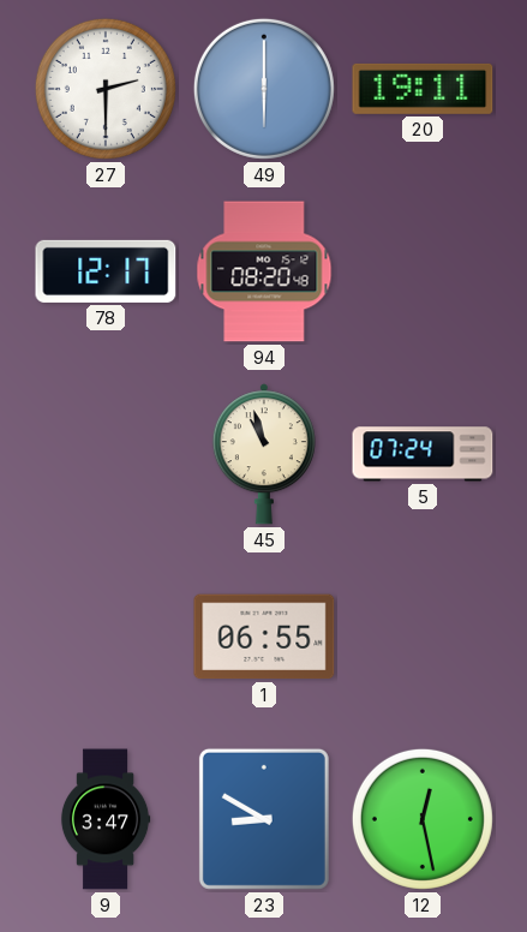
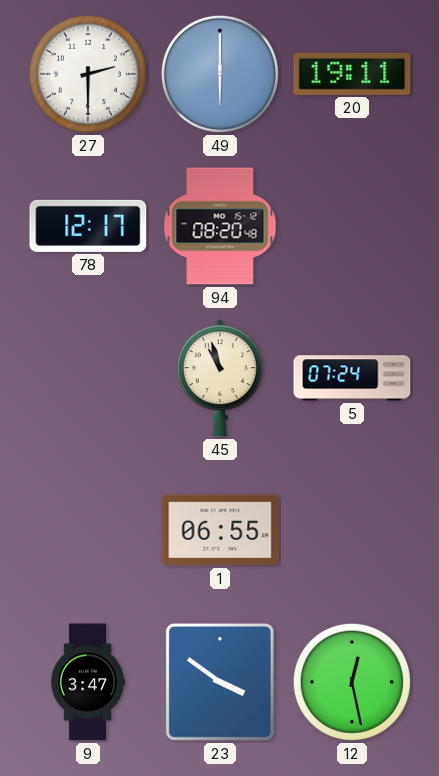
23: 8:50 -> 3:51
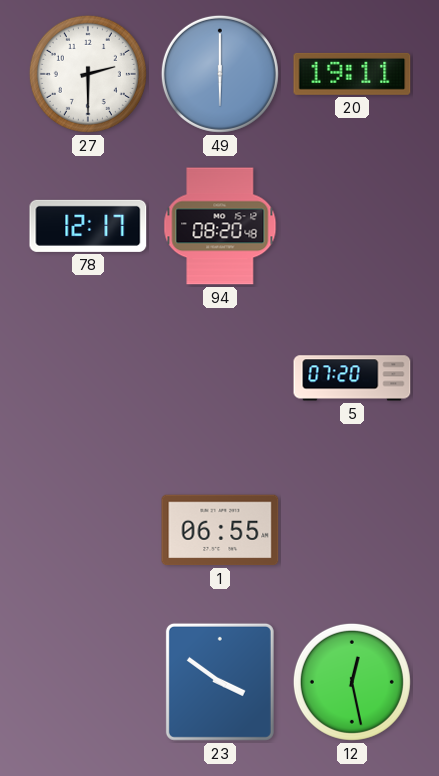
45: 10:57 -> none
5: 07:24 -> 07:20
9: 3:47 -> none
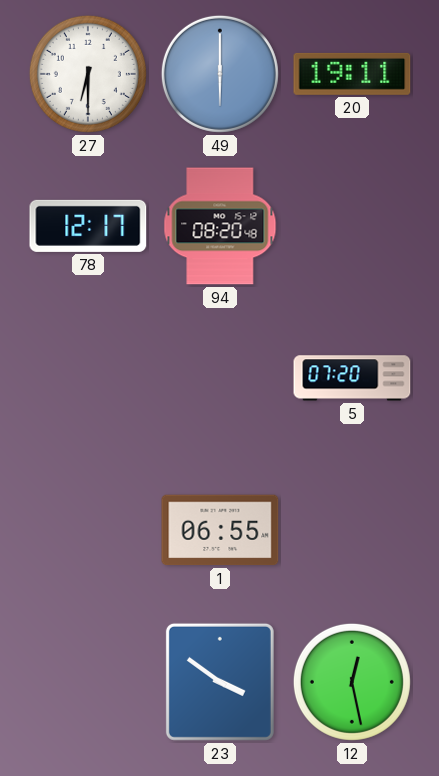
27: 2:30 -> 6:30
